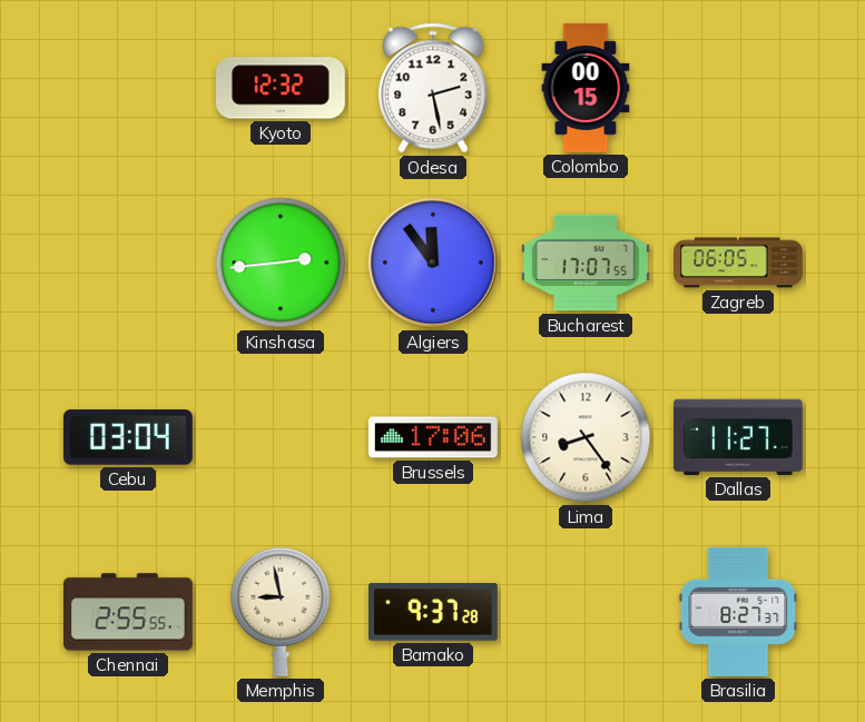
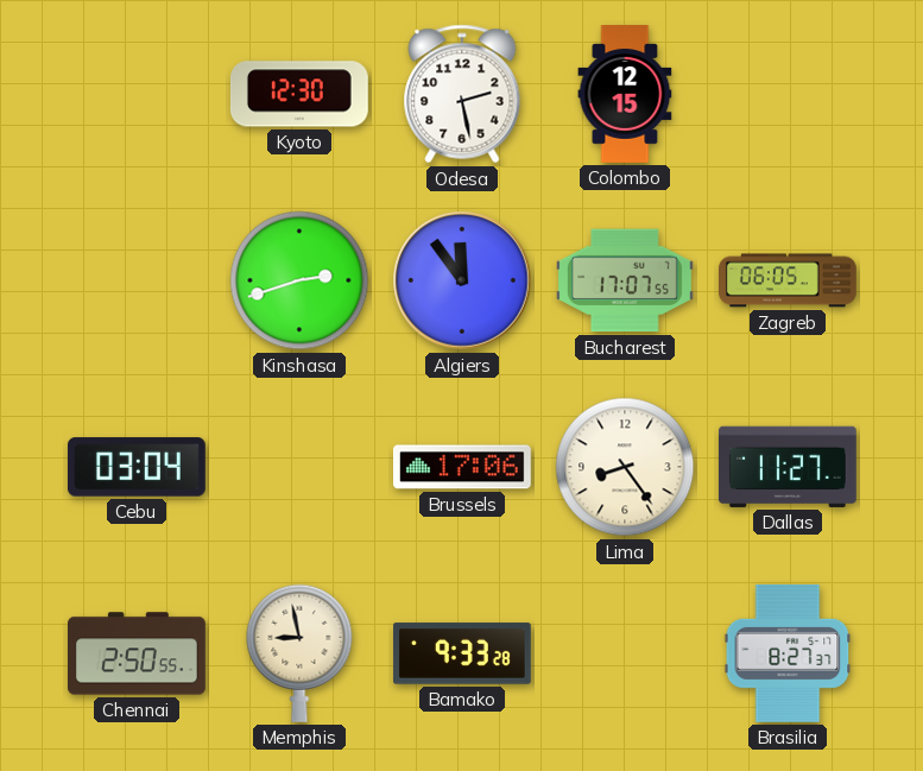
Kyoto: 12:32 -> 12:30
Colombo: 00:15 -> 12:15
Kinshasa: 2:44 -> 2:42
Chennai: 2:55 -> 2:50
Bamako: 9:37 -> 9:33
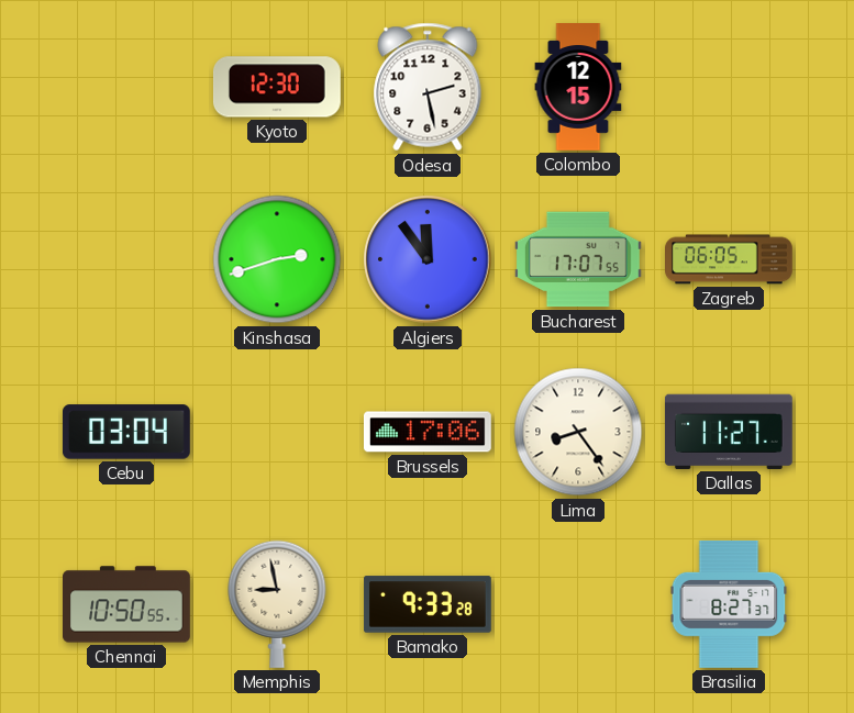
Chennai: 2:50 -> 10:50
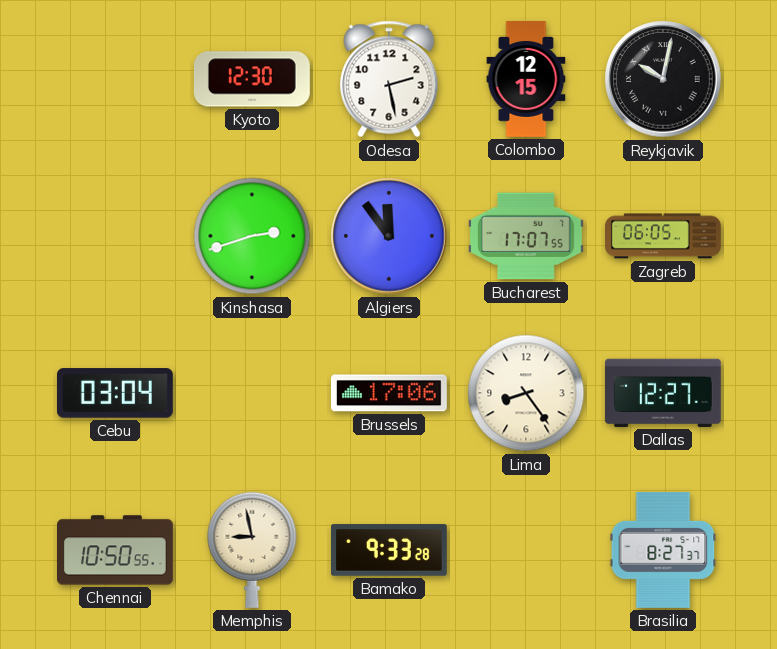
Reykjavik: none -> 10:02
Dallas: 11:27 -> 12:27
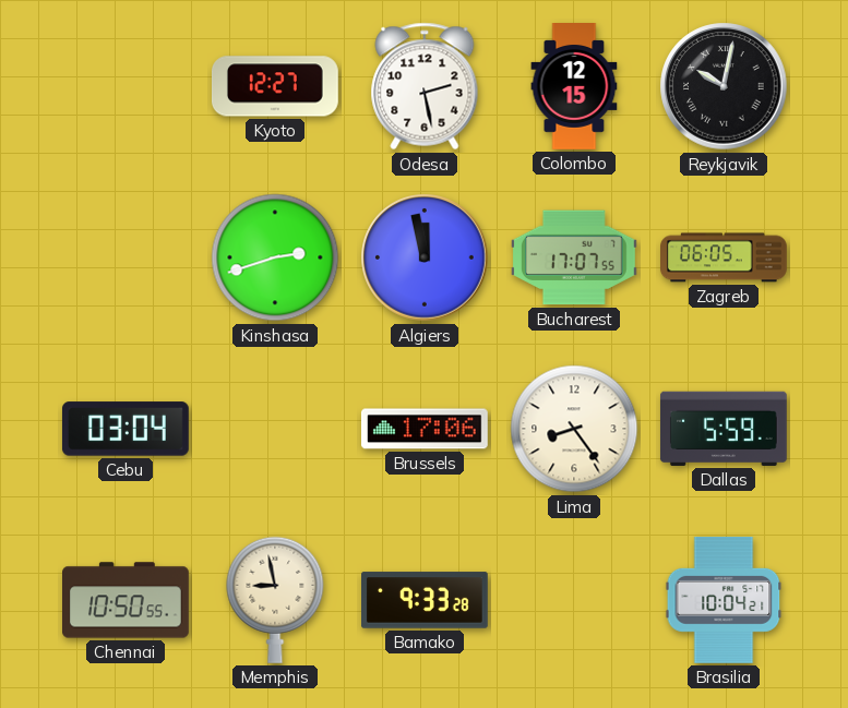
Kyoto: 12:30 -> 12:27
Algiers: 11:54 -> 11:58
Dallas: 12:27 -> 5:59
Brasilia: 8:27 -> 10:04
